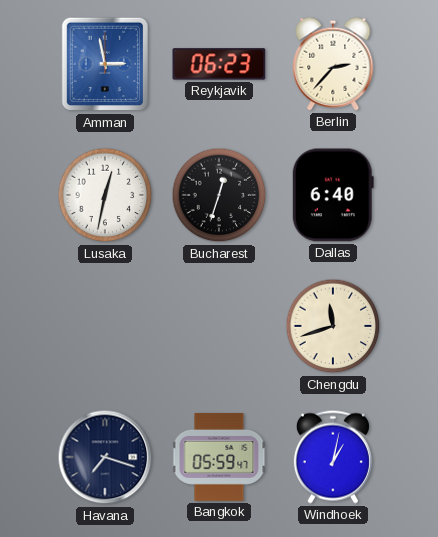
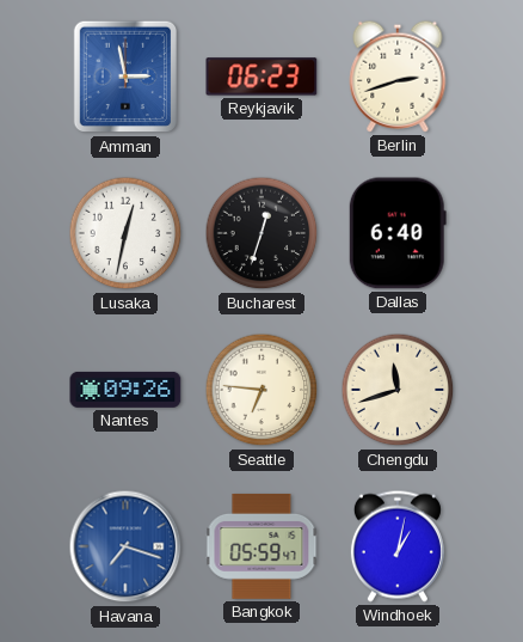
Berlin: 2:37 -> 2:42
Nantes: none -> 09:26
Seattle: none -> 6:46
Havana dial: navy -> blue
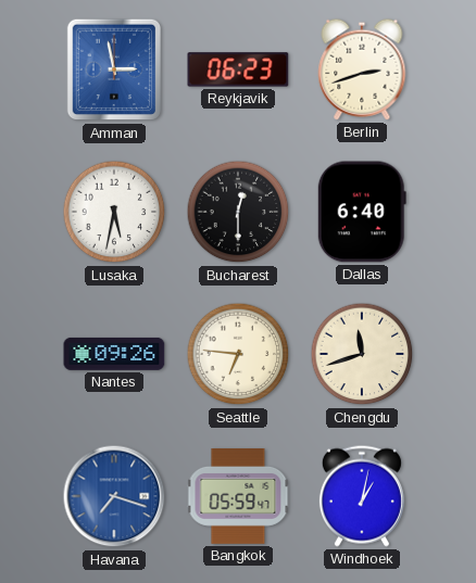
Lusaka: 12:32 -> 5:32
Bucharest: 12:33 -> 12:30
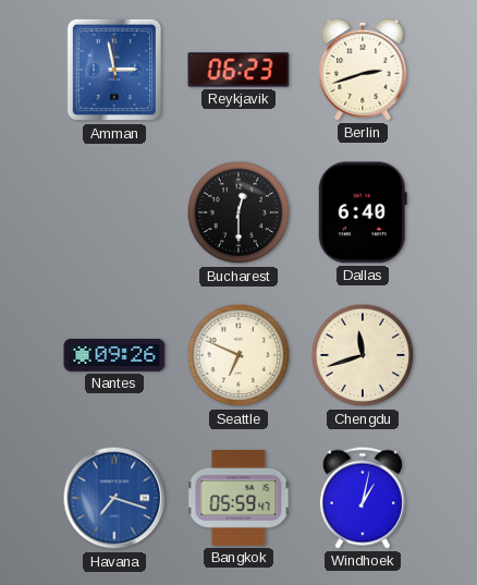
Lusaka: 5:32 -> none
Seattle: 6:46 -> 6:49
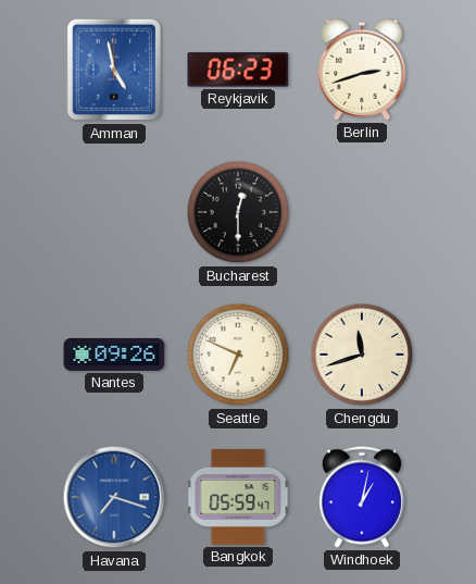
Amman: 2:58 -> 4:58
Dallas: 6:40 -> none
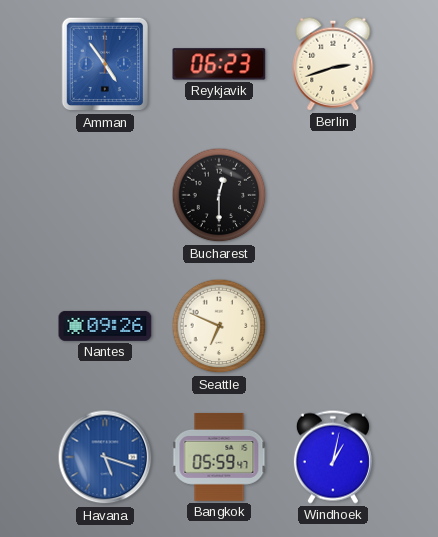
Amman: 4:58 -> 4:54
Chengdu: 11:42 -> none
Havana: 7:18 -> 5:18
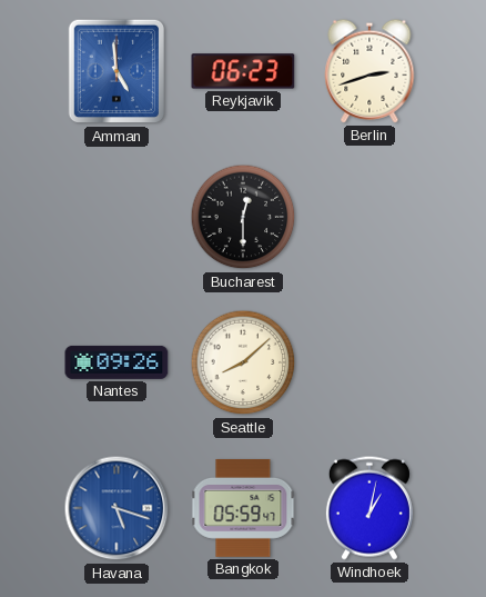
Amman: 4:54 -> 4:59
Seattle: 6:49 -> 8:08
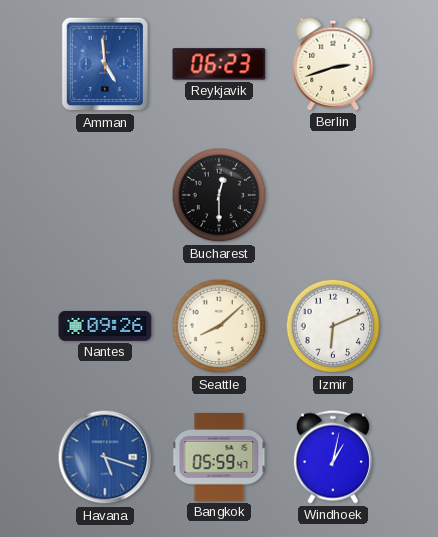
Izmir: none -> 6:11
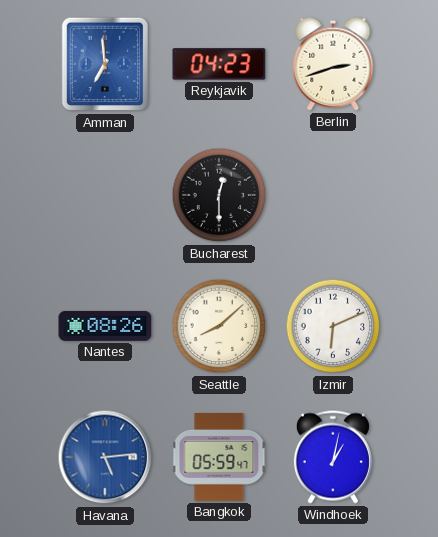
Amman: 4:59 -> 6:59
Reykjavik: 06:23 -> 04:23
Nantes: 09:26 -> 08:26
Havana: 5:18 -> 5:14
